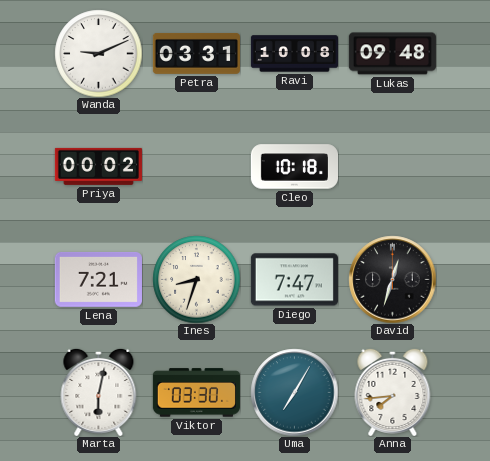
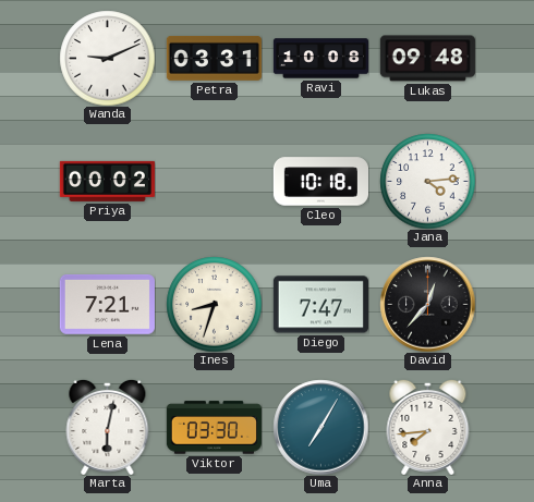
Jana: none -> 4:14
David: 12:33 -> 12:37
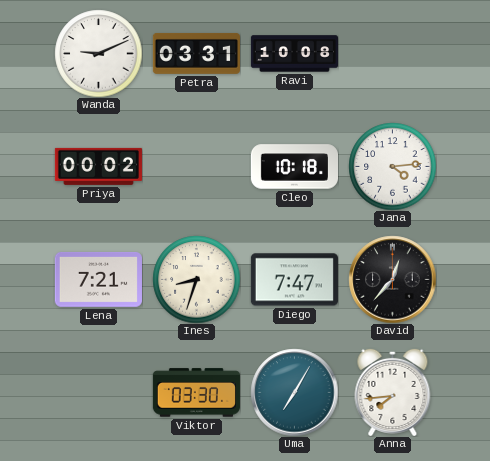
Lukas: 09:48 -> none
Marta: 6:02 -> none
